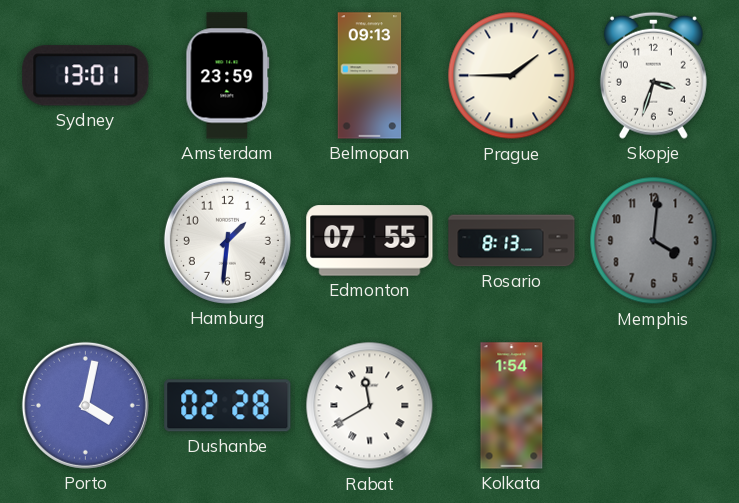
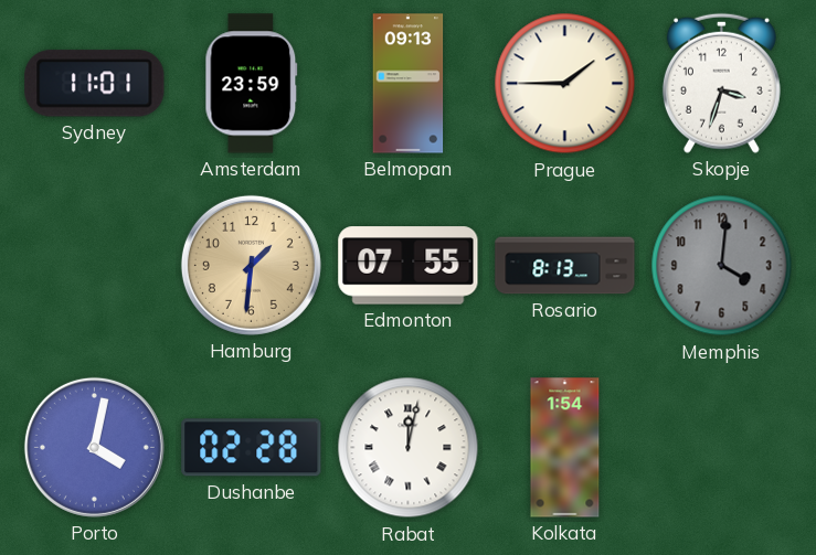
Sydney: 13:01 -> 11:01
Hamburg dial: white -> champagne
Rabat: 11:40 -> 12:02
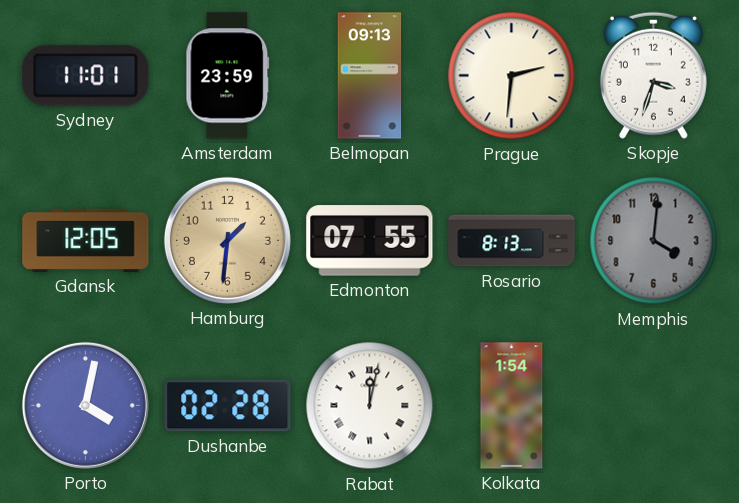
Prague: 1:45 -> 2:31
Gdansk: none -> 12:05
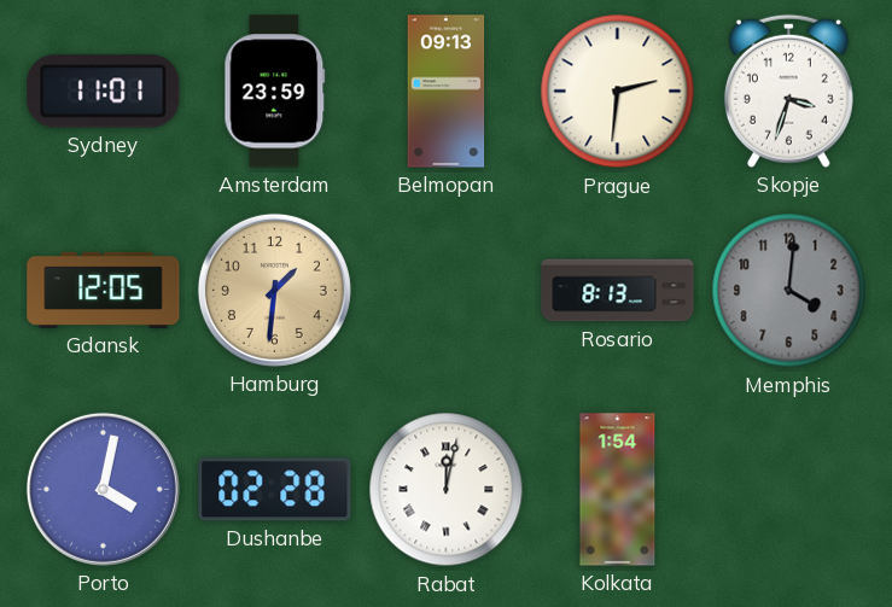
Edmonton: 07:55 -> none
